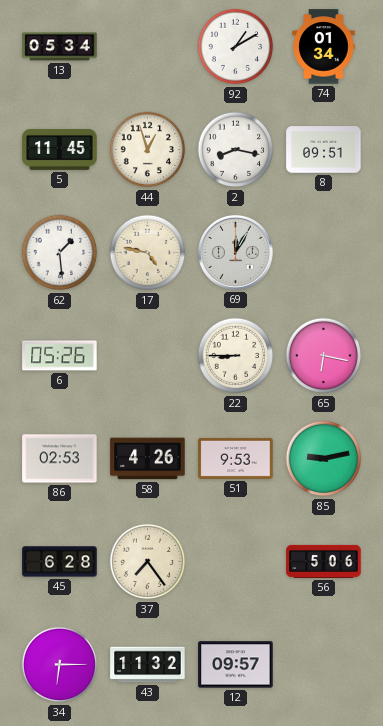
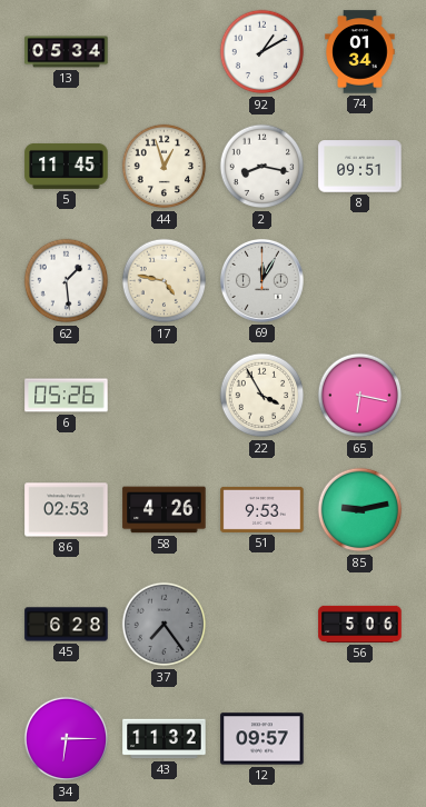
22: 8:45 -> 3:55
37 dial: cream -> grey
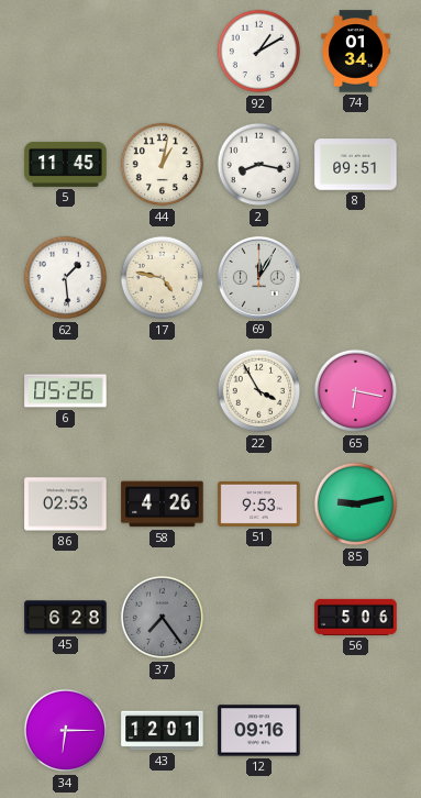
13: 05:34 -> none
44: 12:57 -> 1:02
43: 11:32 -> 12:01
12: 09:57 -> 09:16
